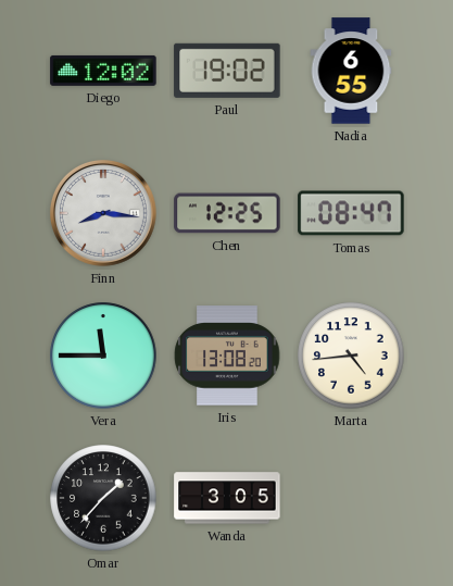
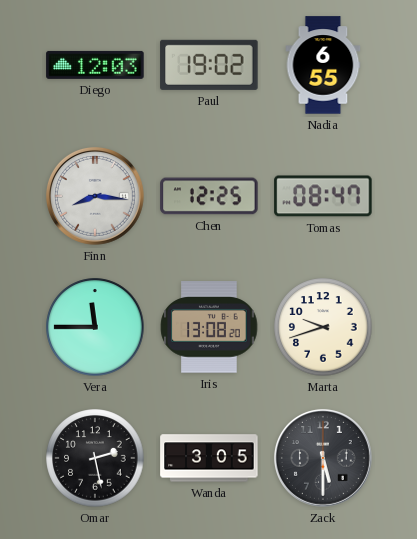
Diego: 12:02 -> 12:03
Marta: 4:44 -> 9:42
Omar: 1:37 -> 2:28
Zack: none -> 5:30
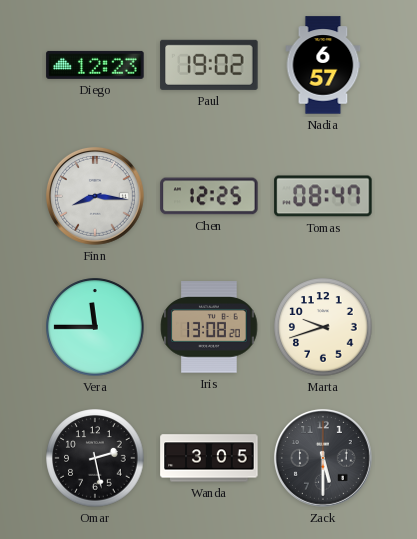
Diego: 12:03 -> 12:23
Nadia: 6:55 -> 6:57
